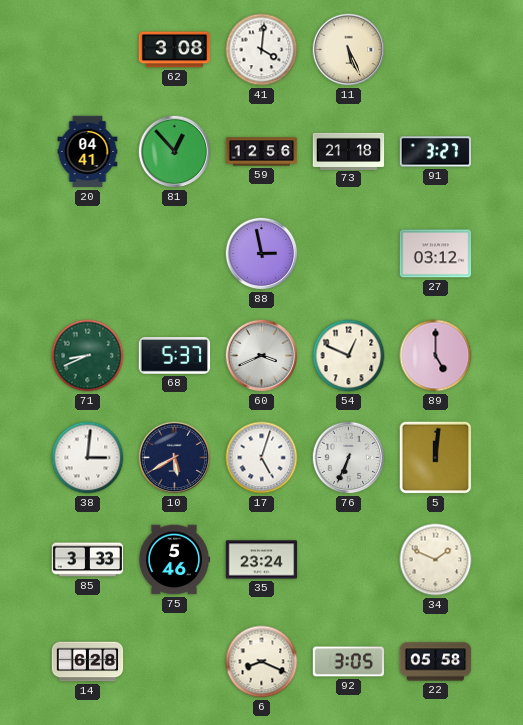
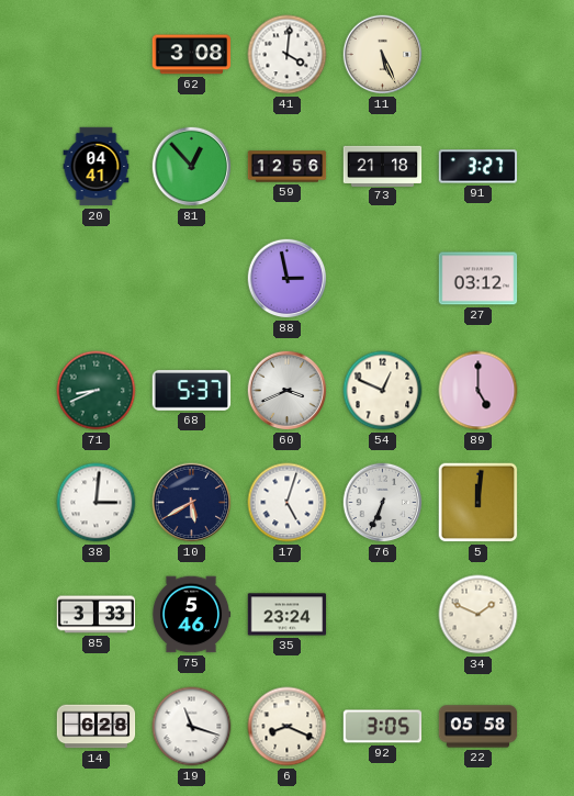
19: none -> 11:18
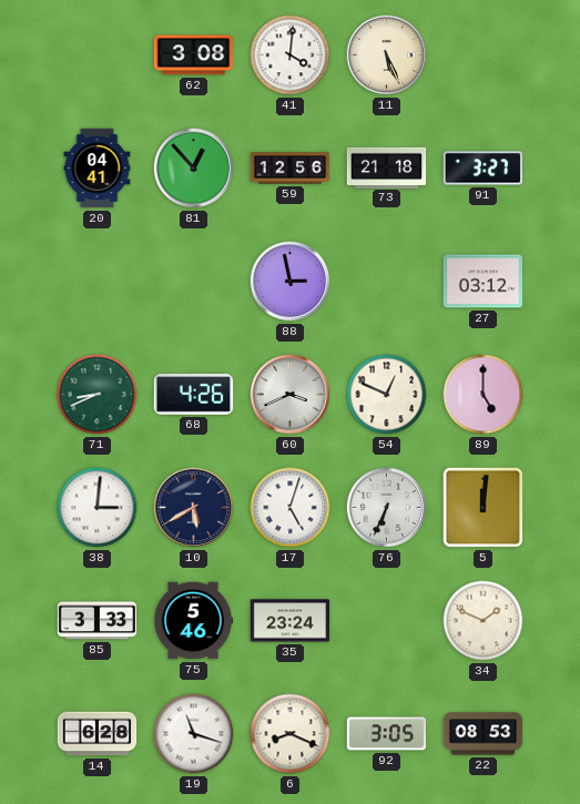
68: 5:37 -> 4:26
22: 05:58 -> 08:53
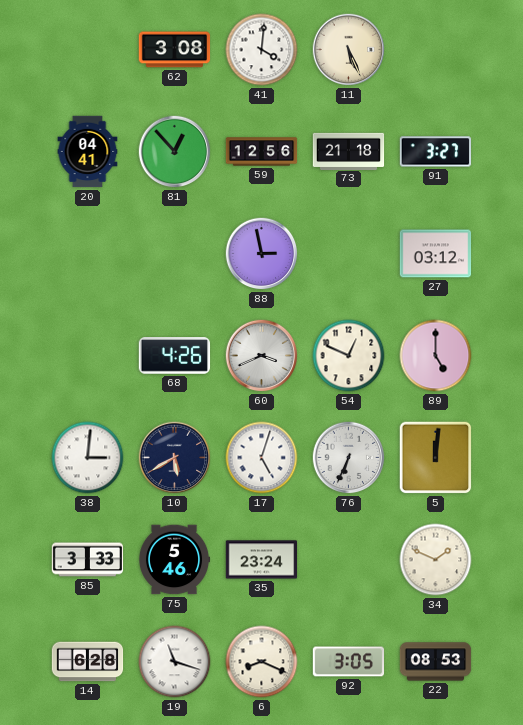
71: 8:41 -> none
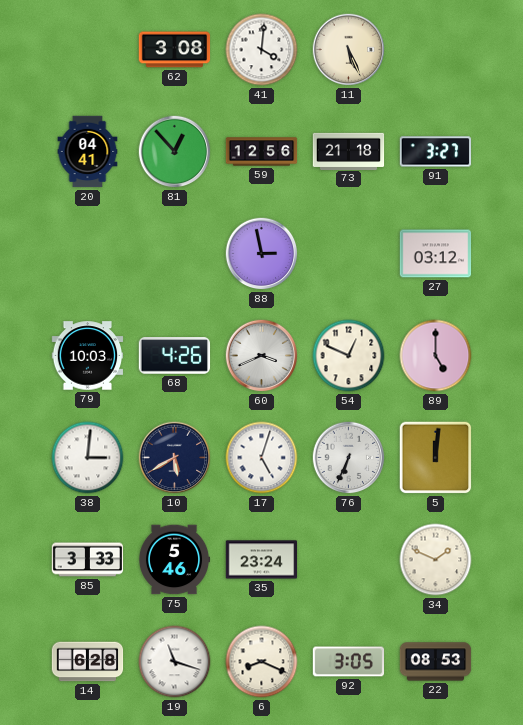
79: none -> 10:03
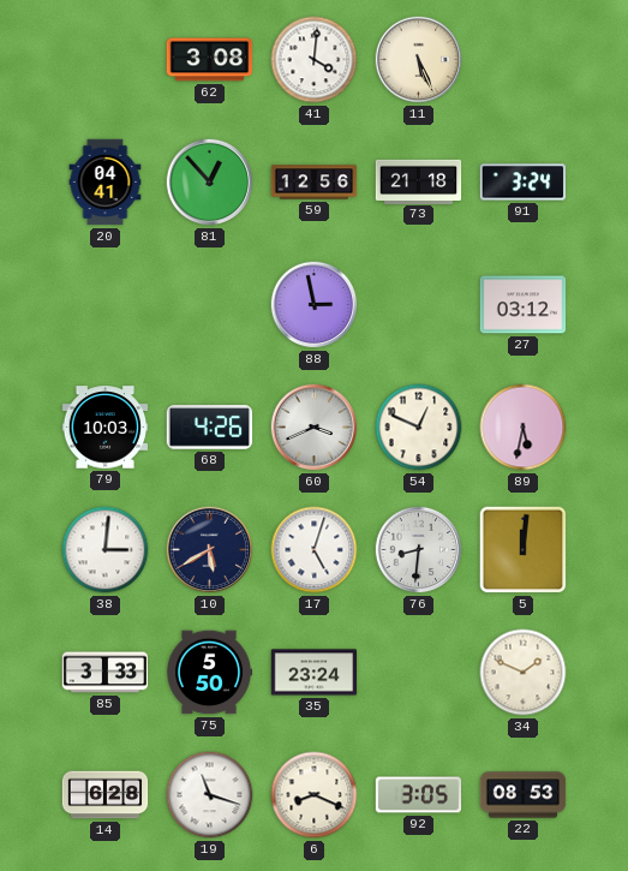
91: 3:27 -> 3:24
89: 5:00 -> 5:32
76: 6:34 -> 8:31
75: 5:46 -> 5:50
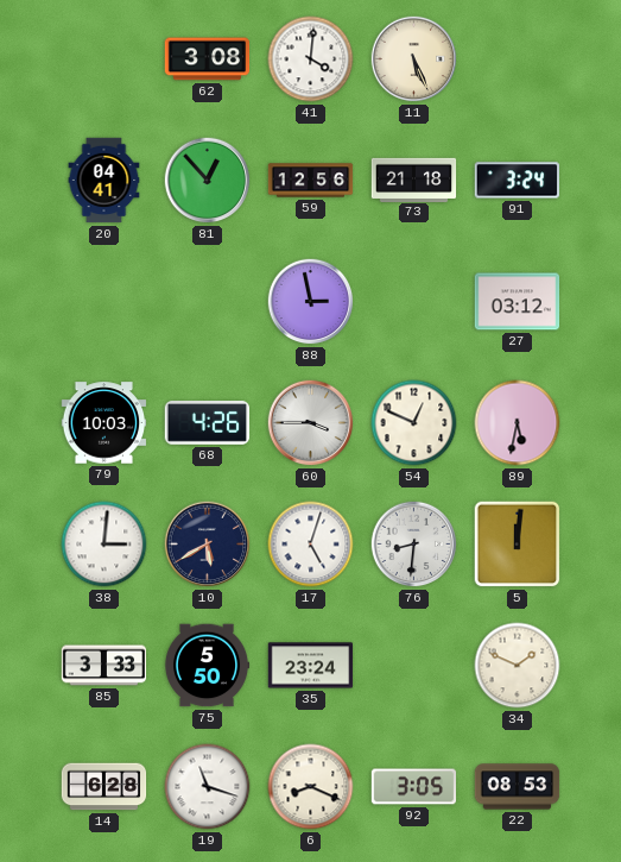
60: 3:41 -> 3:45
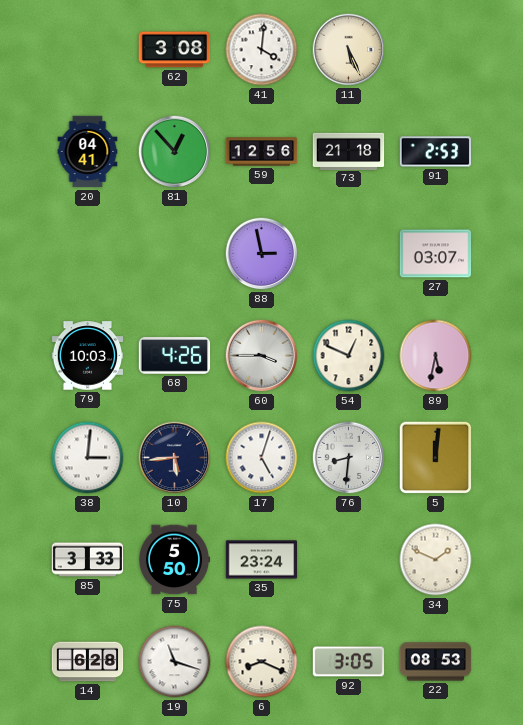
91: 3:24 -> 2:53
27: 03:12 -> 03:07
10: 5:40 -> 5:44
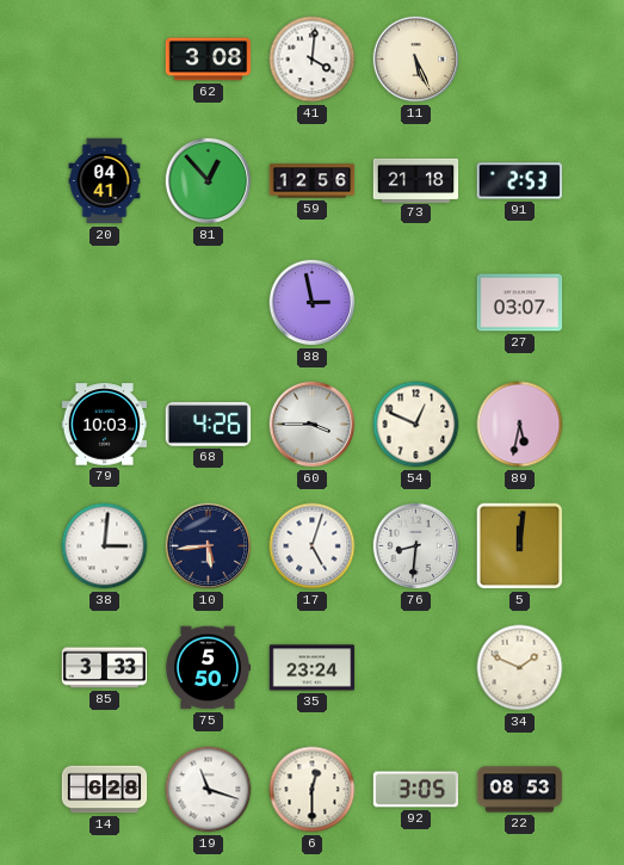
6: 8:19 -> 12:30
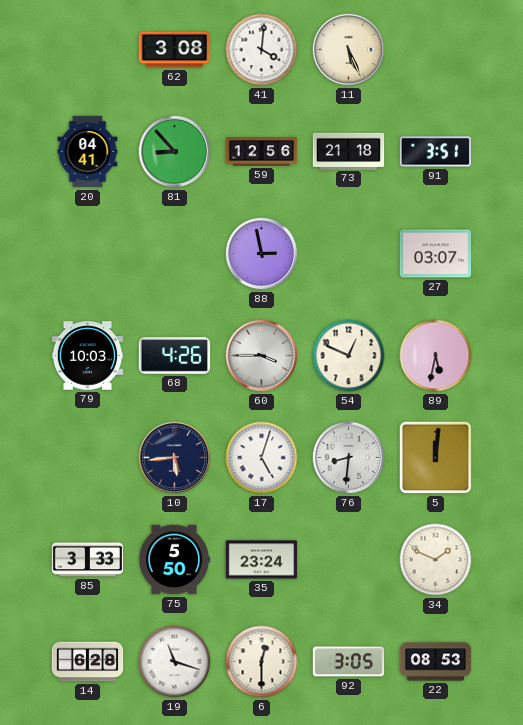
81: 12:53 -> 8:53
91: 2:53 -> 3:51
38: 3:01 -> none
